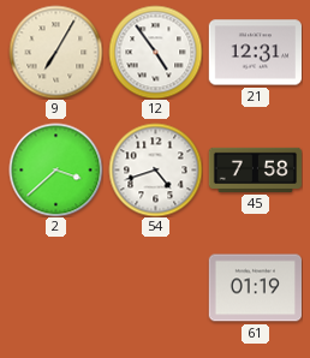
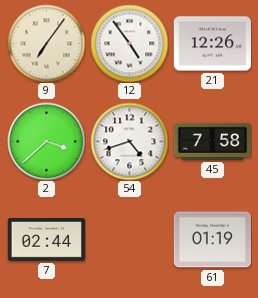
9: 7:05 -> 7:06
21: 12:31 -> 12:26
7: none -> 02:44
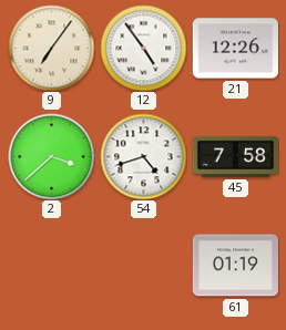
7: 02:44 -> none
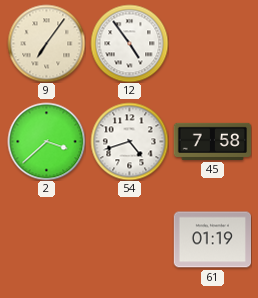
21: 12:26 -> none
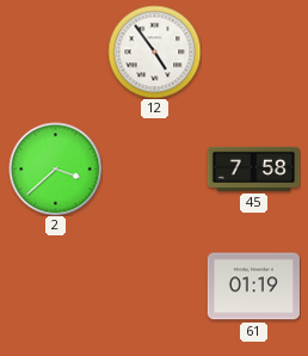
9: 7:06 -> none
54: 4:42 -> none
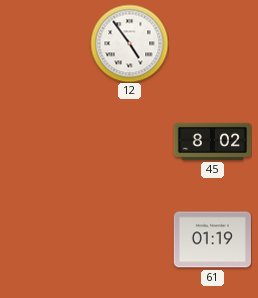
2: 3:38 -> none
45: 7:58 -> 8:02
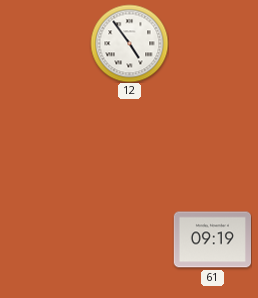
45: 8:02 -> none
61: 01:19 -> 09:19
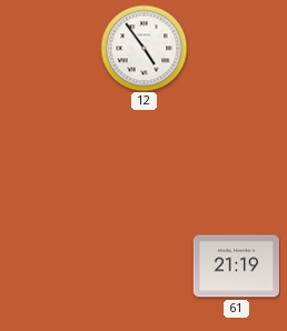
61: 09:19 -> 21:19
